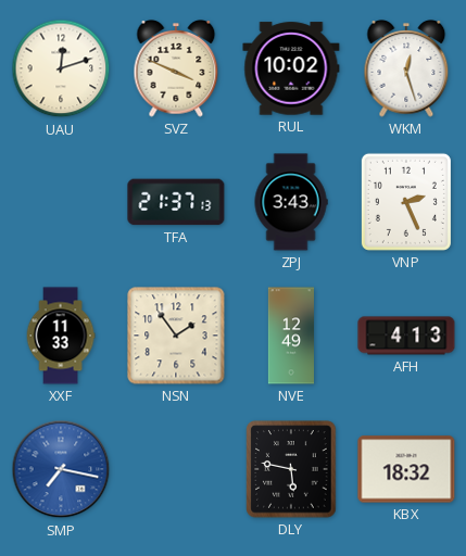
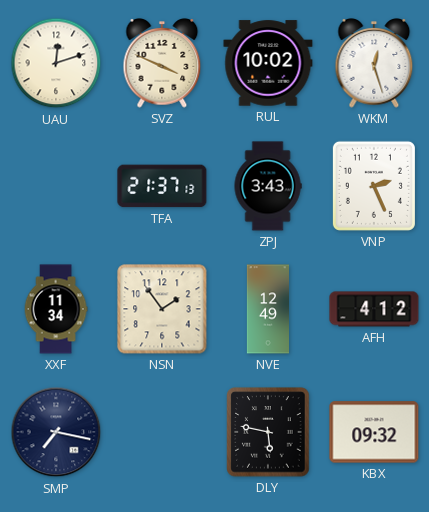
XXF: 11:33 -> 11:34
AFH: 4:13 -> 4:12
SMP dial: blue -> navy
KBX: 18:32 -> 09:32
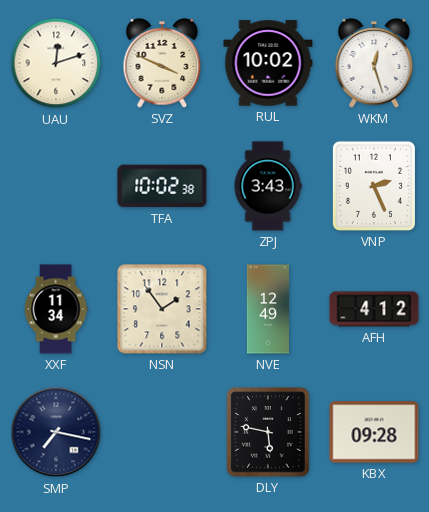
TFA: 21:37 -> 10:02
KBX: 09:32 -> 09:28
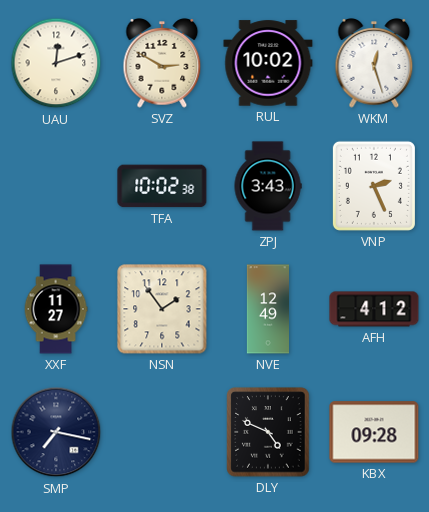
SVZ: 3:49 -> 2:50
XXF: 11:34 -> 11:27
DLY: 5:47 -> 4:49
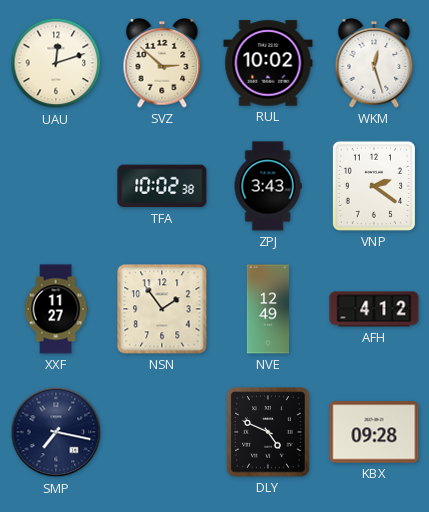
SVZ: 2:50 -> 2:52
VNP: 2:26 -> 2:21
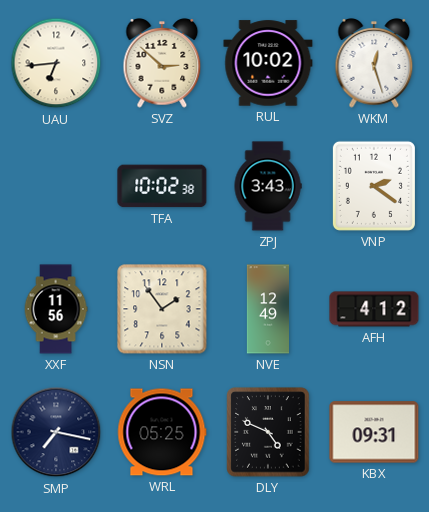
UAU: 12:12 -> 6:44
XXF: 11:27 -> 11:56
WRL: none -> 05:25
KBX: 09:28 -> 09:31
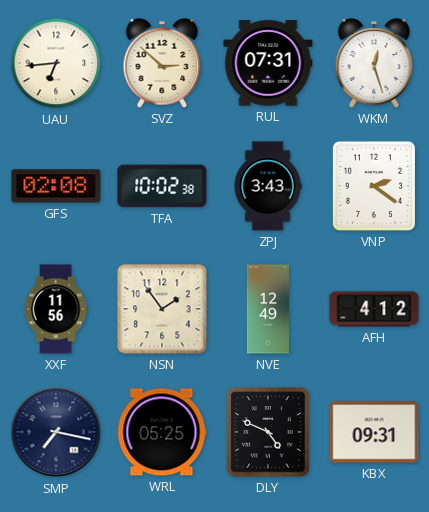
RUL: 10:02 -> 07:31
GFS: none -> 02:08
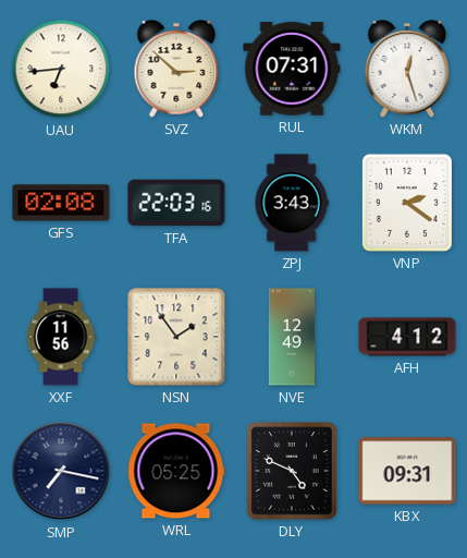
TFA: 10:02 -> 22:03
